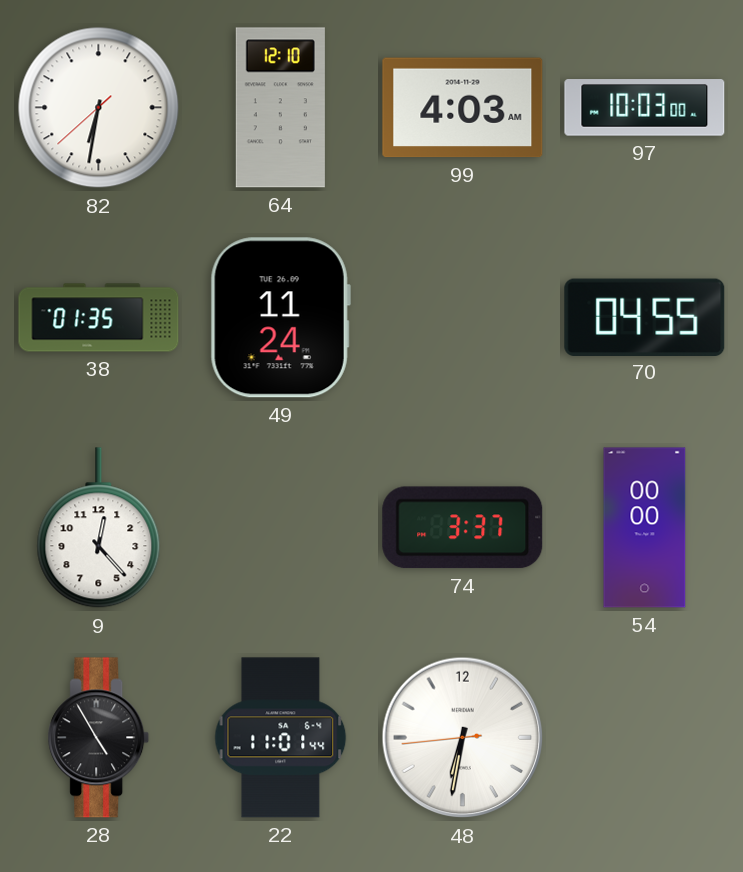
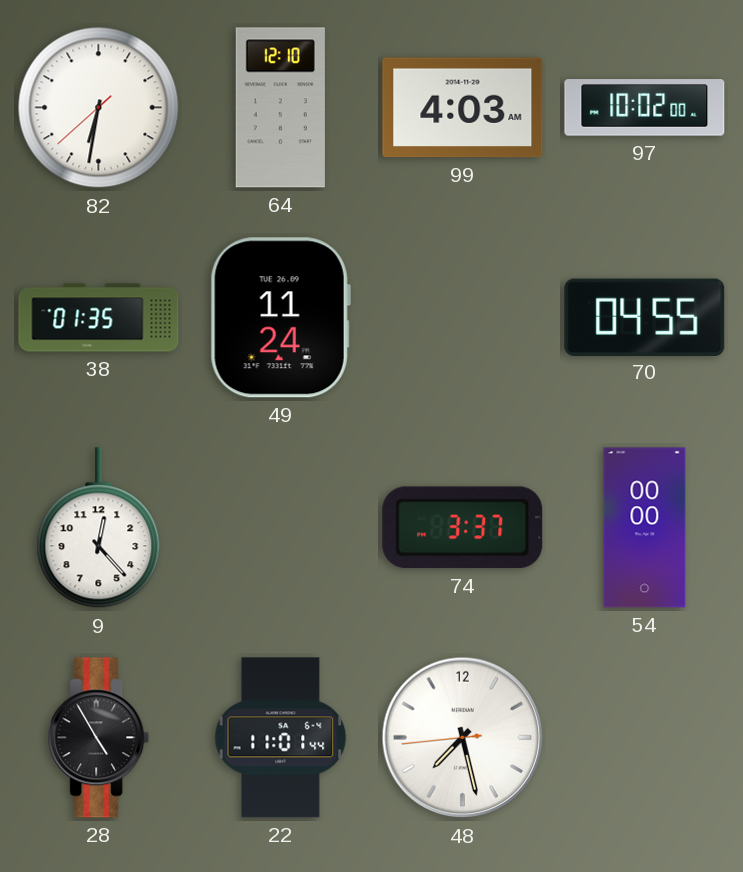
97: 10:03 -> 10:02
48: 6:31 -> 7:27
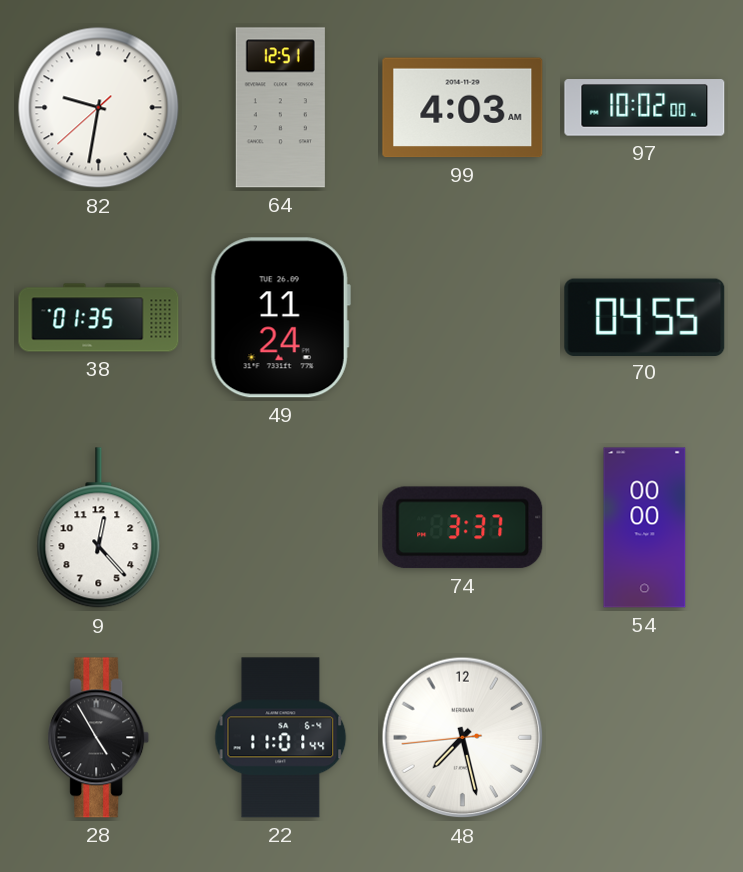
82: 6:31 -> 9:31
64: 12:10 -> 12:51
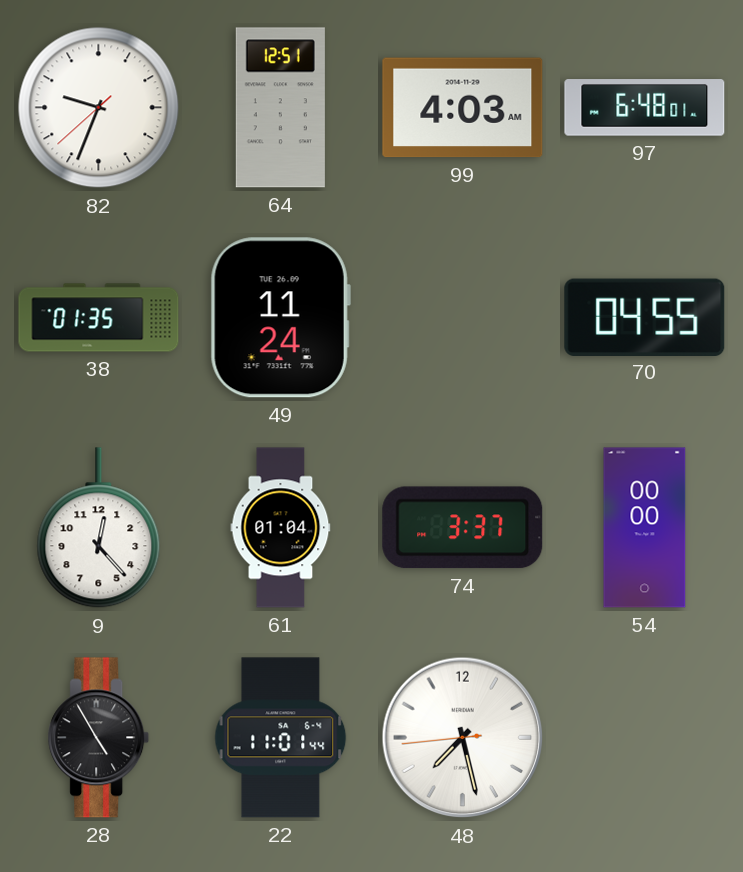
82: 9:31 -> 9:33
97: 10:02 -> 6:48
61: none -> 01:04
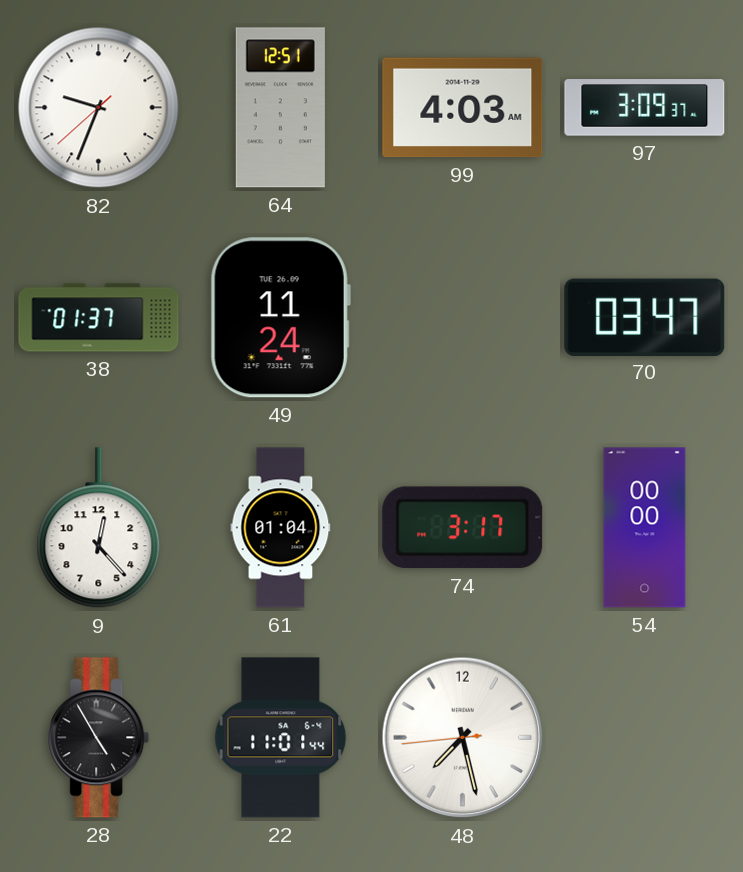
97: 6:48 -> 3:09
38: 01:35 -> 01:37
70: 04:55 -> 03:47
74: 3:37 -> 3:17
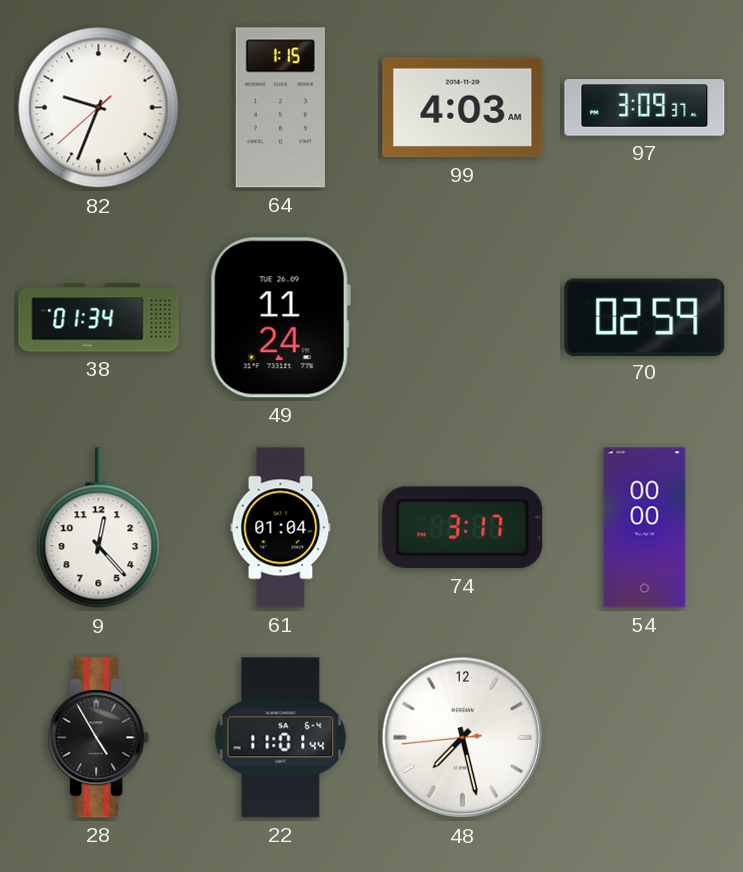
64: 12:51 -> 1:15
38: 01:37 -> 01:34
70: 03:47 -> 02:59
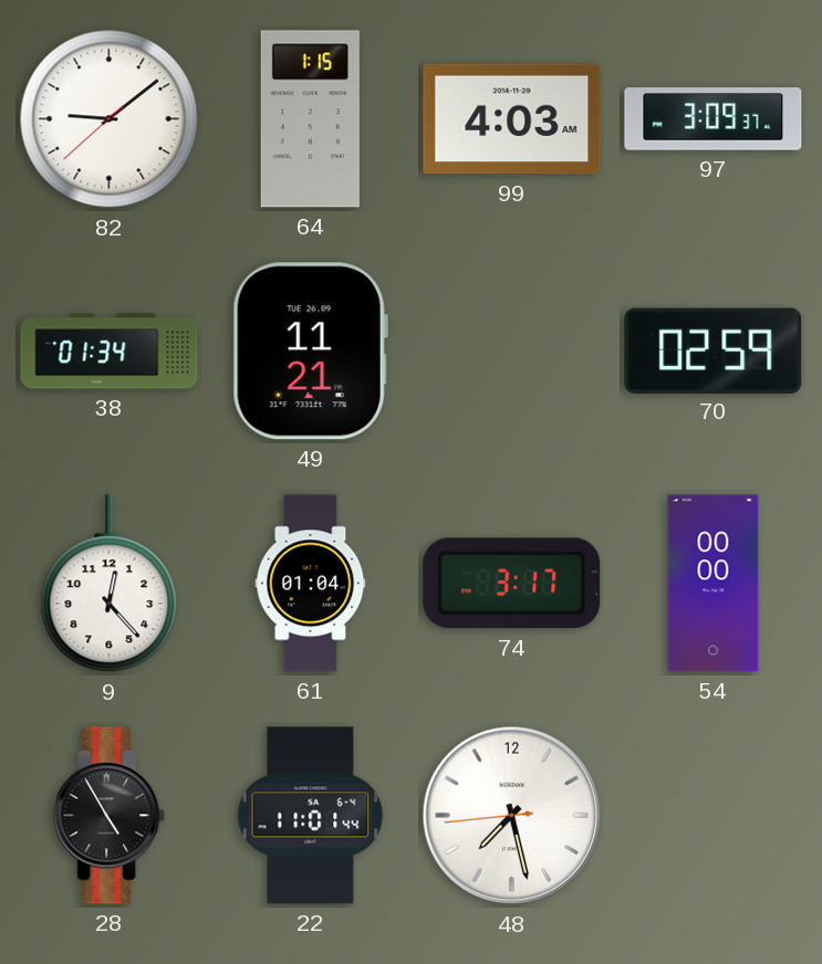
82: 9:33 -> 9:08
49: 11:24 -> 11:21
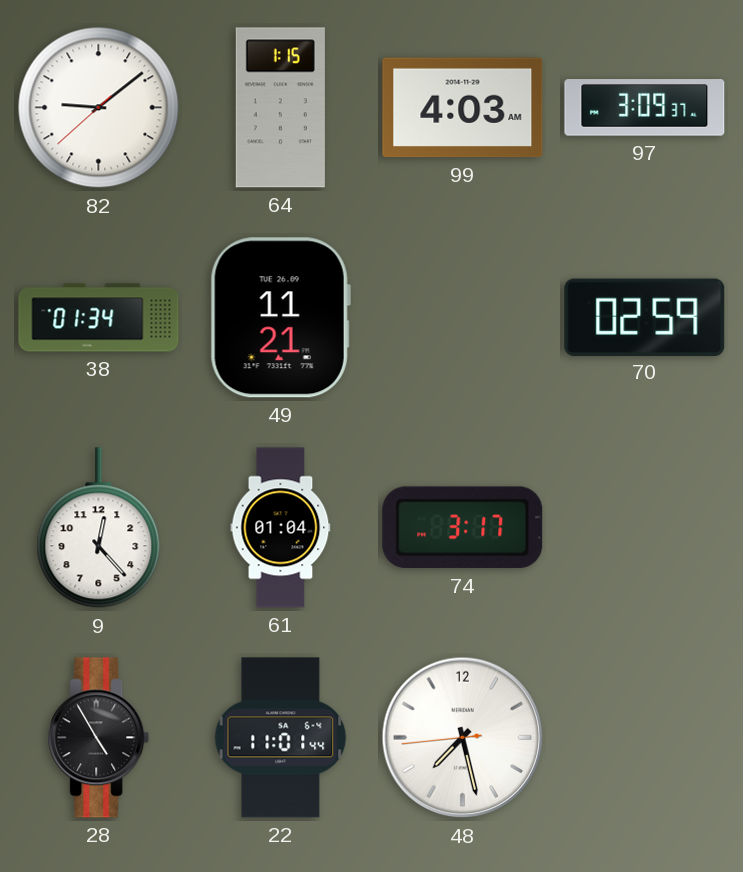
54: 00:00 -> none
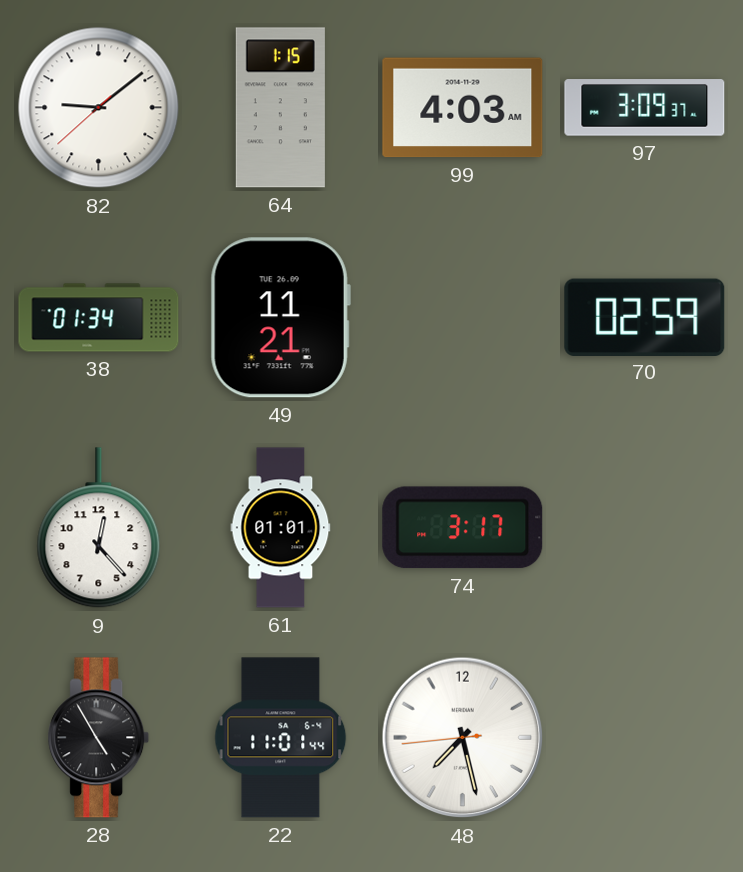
61: 01:04 -> 01:01
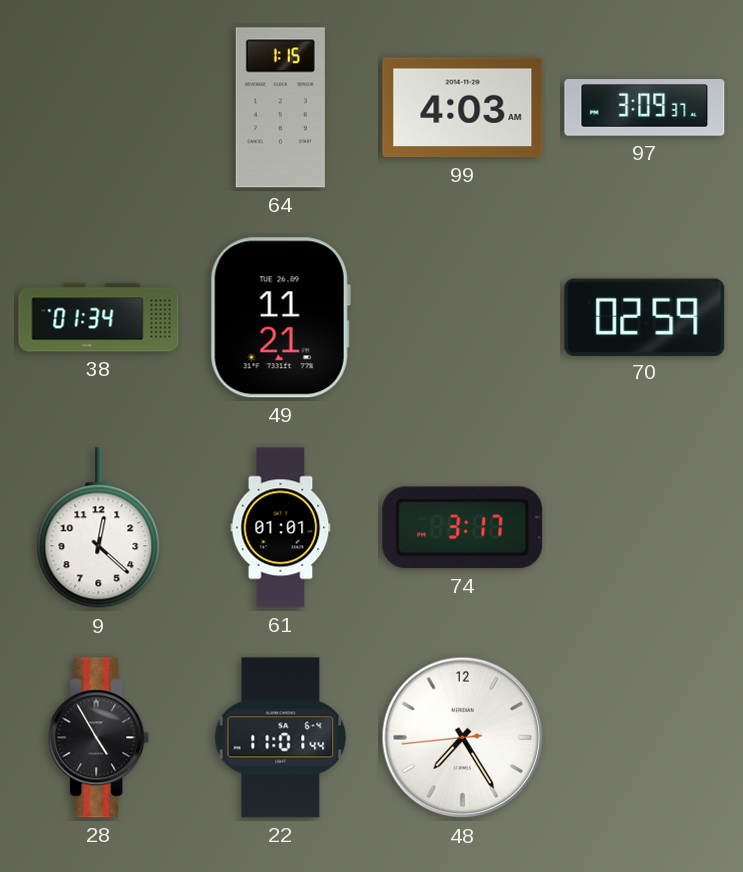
82: 9:08 -> none
9: 12:23 -> 12:22
48: 7:27 -> 7:24
